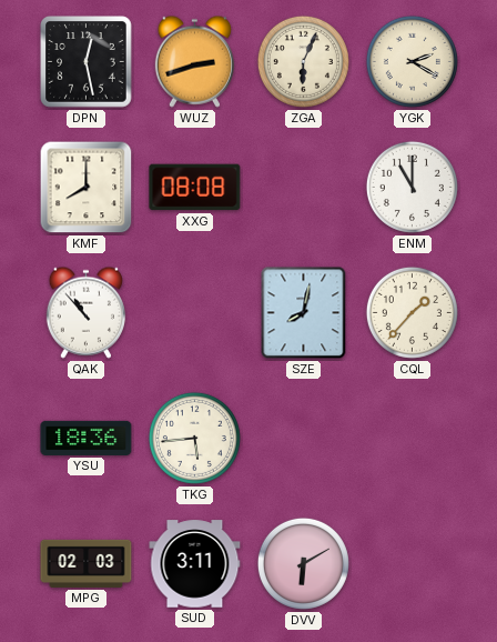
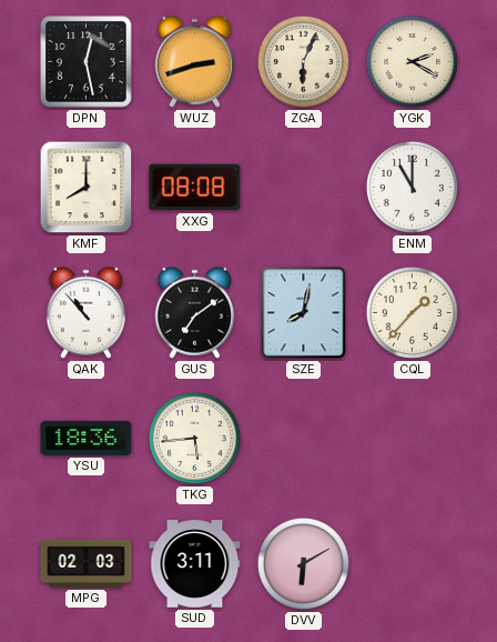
GUS: none -> 7:09
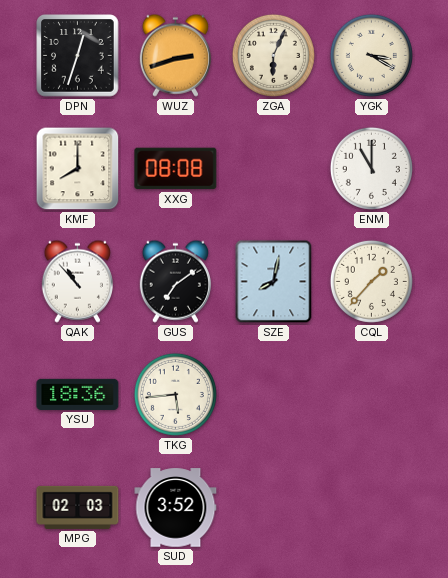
DPN: 12:28 -> 12:33
YGK: 2:20 -> 3:20
SUD: 3:11 -> 3:52
DVV: 6:10 -> none
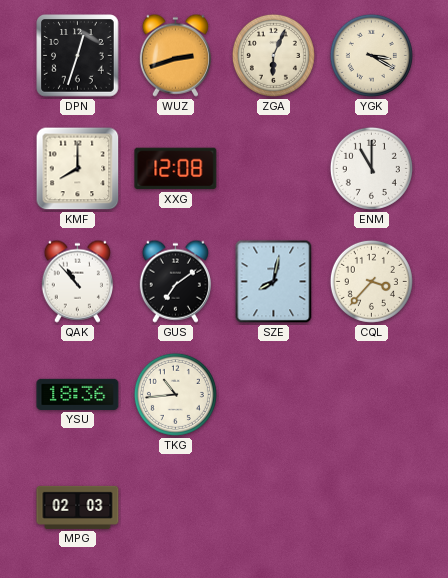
XXG: 08:08 -> 12:08
CQL: 1:37 -> 3:37
TKG: 5:44 -> 10:44
SUD: 3:52 -> none
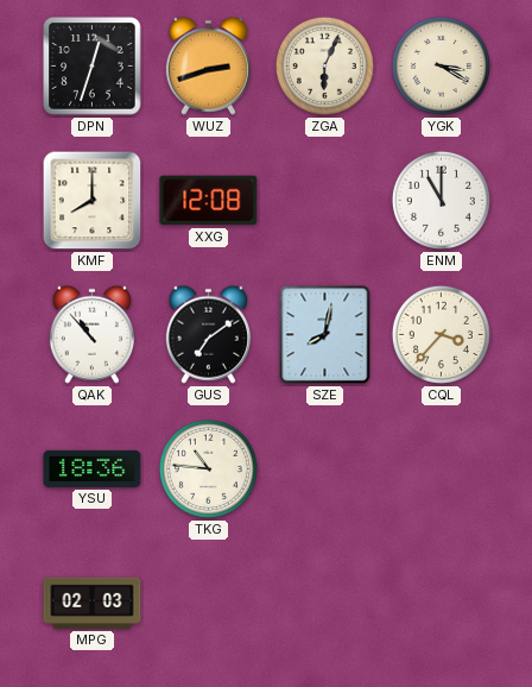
TKG: 10:44 -> 10:46
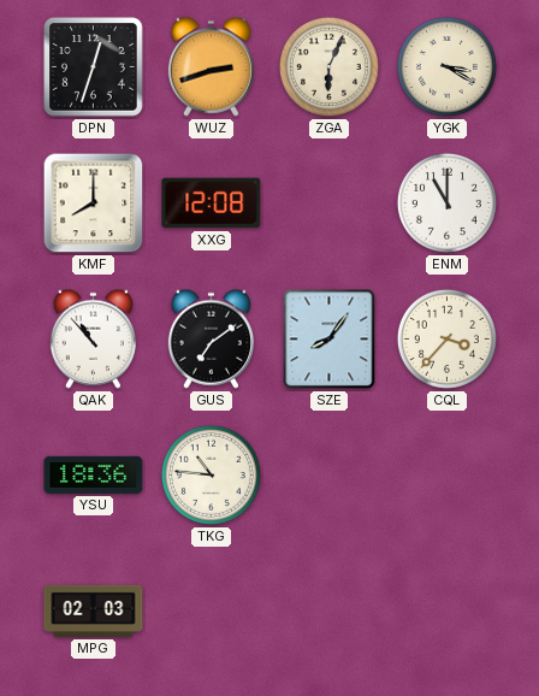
SZE: 8:02 -> 8:06
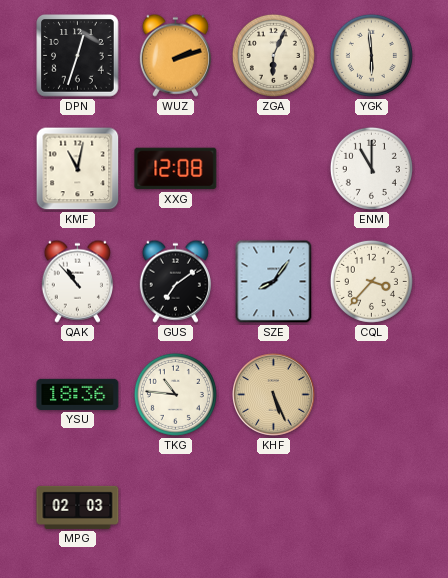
WUZ: 2:42 -> 2:12
YGK: 3:20 -> 5:59
KMF: 8:00 -> 11:02
KHF: none -> 5:26
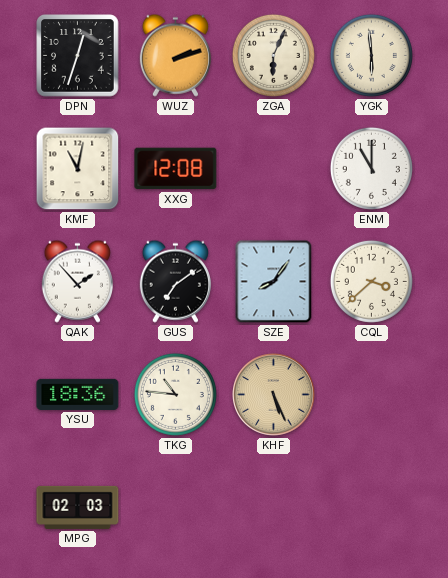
QAK: 10:53 -> 1:53
CQL: 3:37 -> 3:38
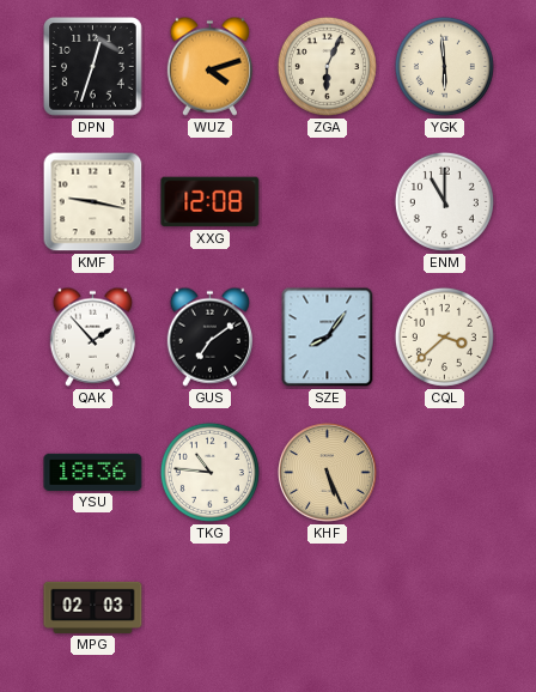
WUZ: 2:12 -> 4:12
KMF: 11:02 -> 9:17
